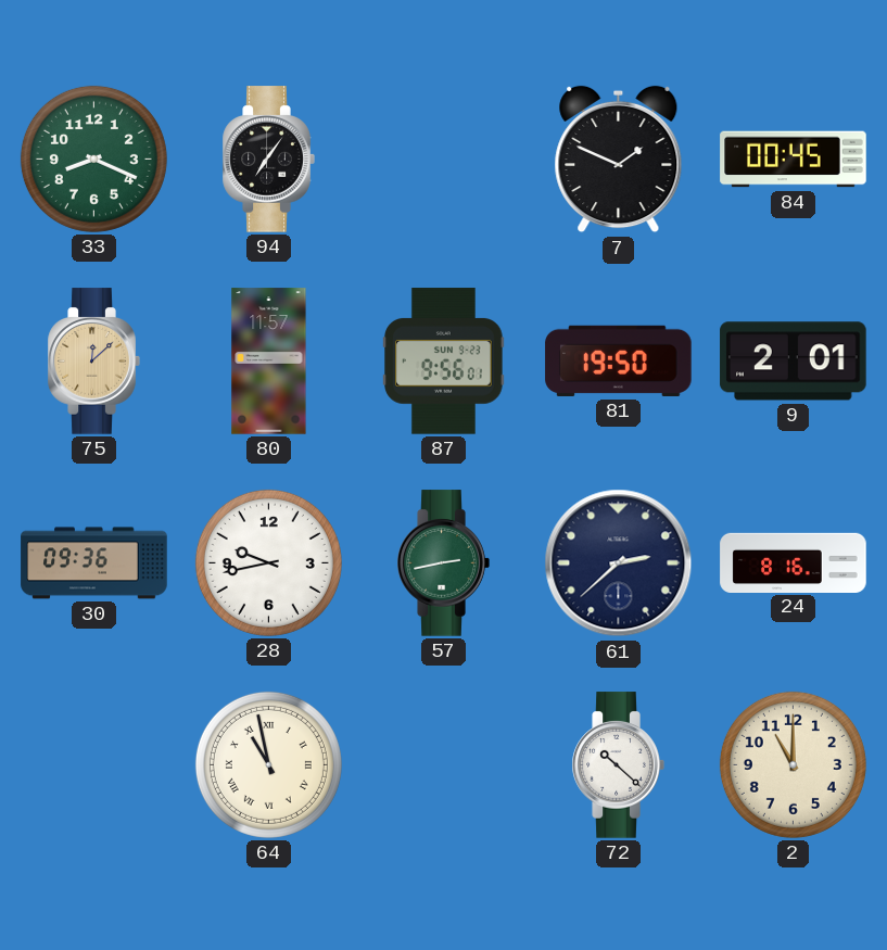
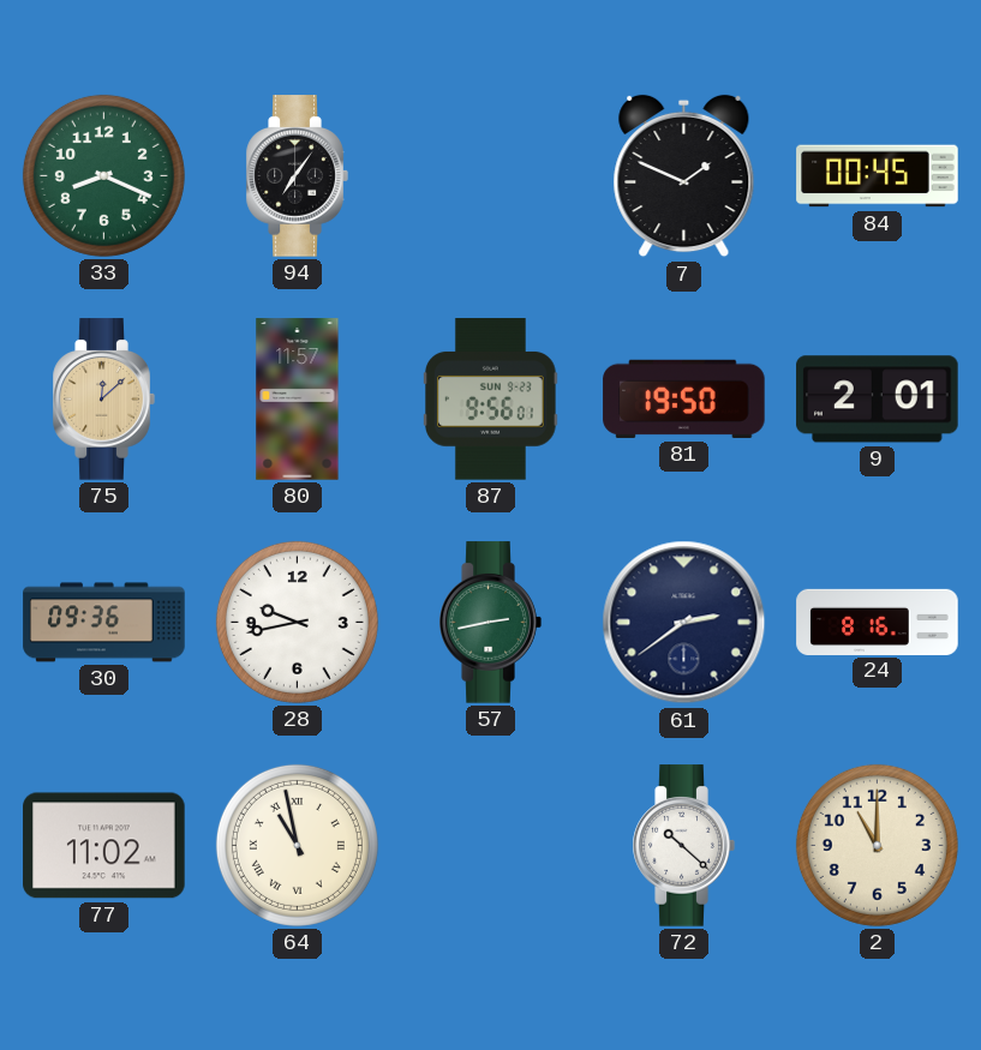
61: 2:38 -> 2:39
77: none -> 11:02
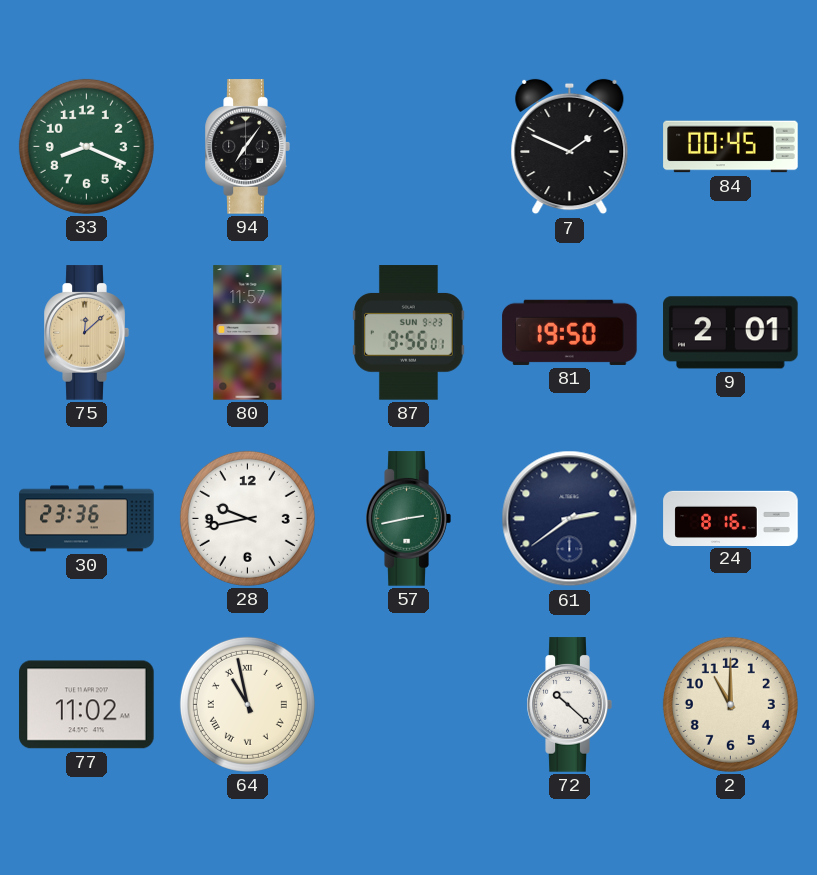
30: 09:36 -> 23:36
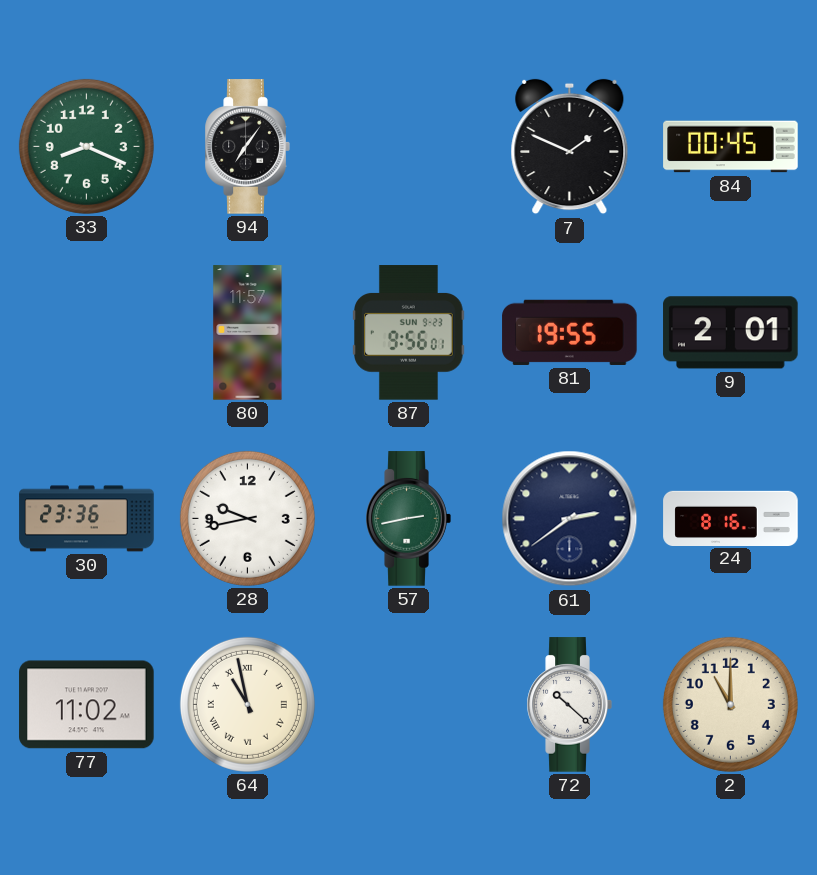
75: 12:08 -> none
81: 19:50 -> 19:55
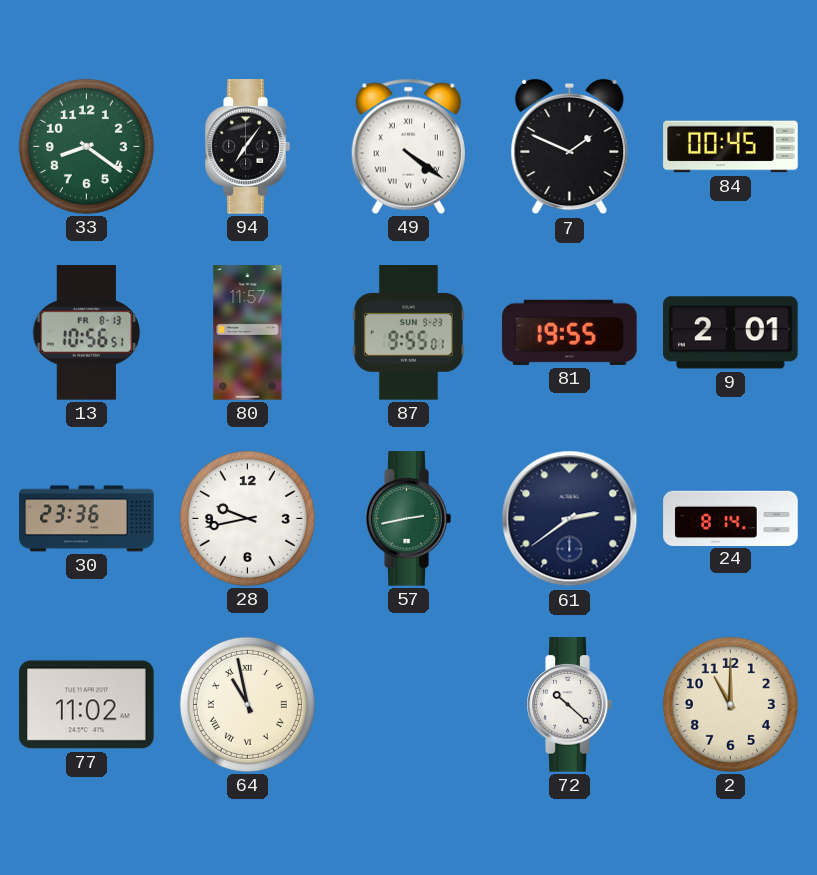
33: 8:19 -> 8:21
49: none -> 4:21
13: none -> 10:56
87: 9:56 -> 9:55
24: 8:16 -> 8:14
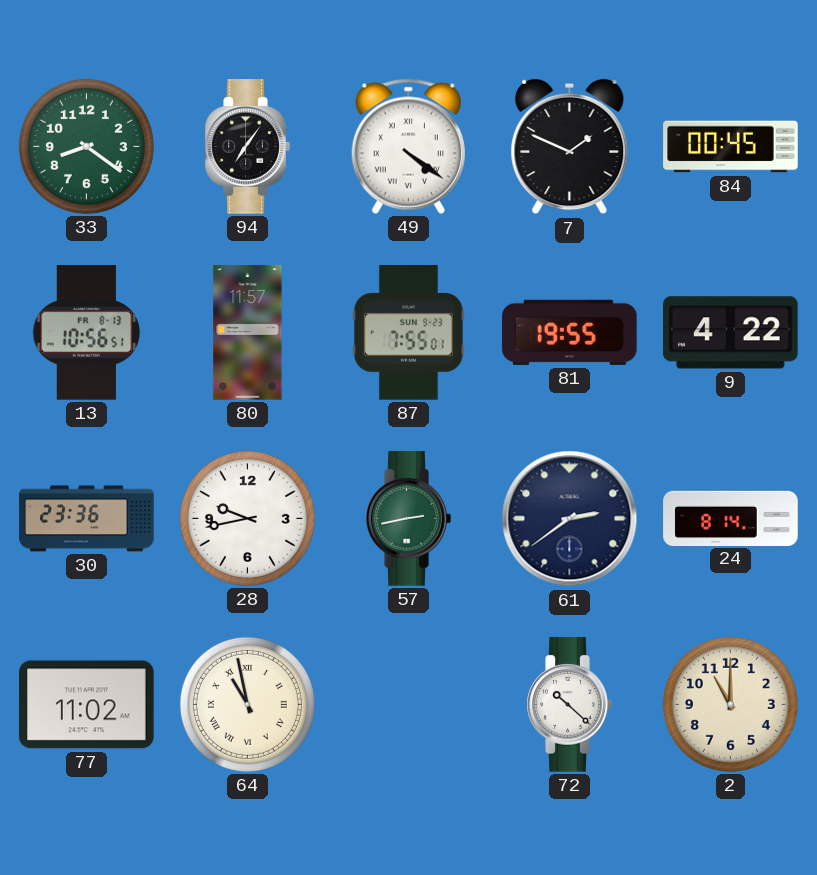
87: 9:55 -> 7:55
9: 2:01 -> 4:22
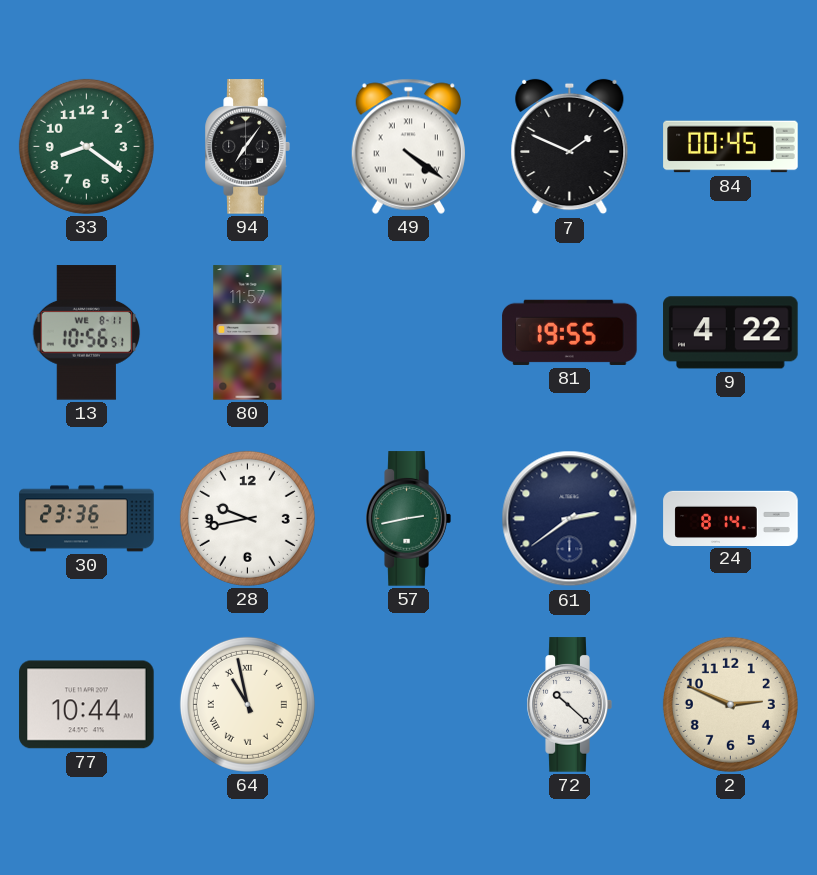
13 date: FR 8-13 -> WE 8-11
87: 7:55 -> none
77: 11:02 -> 10:44
2: 11:00 -> 2:49
